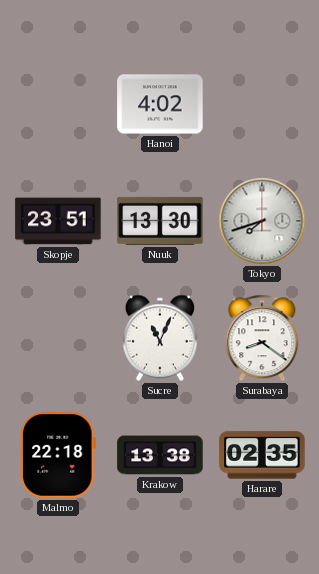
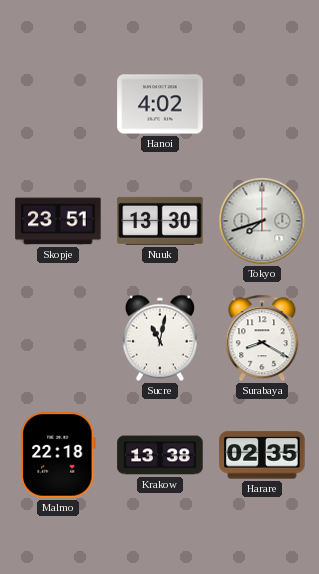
Sucre: 11:04 -> 11:02
Surabaya: 8:21 -> 8:20
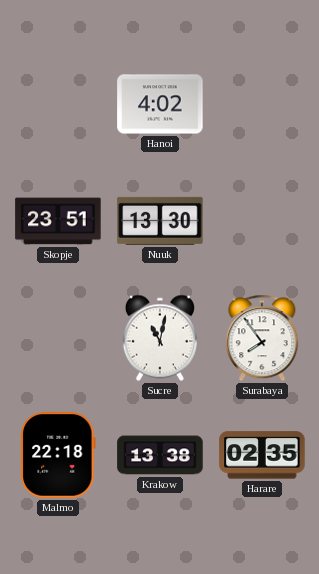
Tokyo: 7:42 -> none
Surabaya: 8:20 -> 7:54
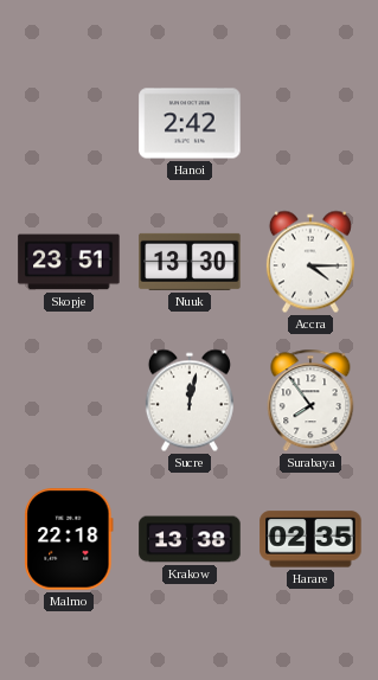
Hanoi: 4:02 -> 2:42
Accra: none -> 4:15
Sucre: 11:02 -> 12:02
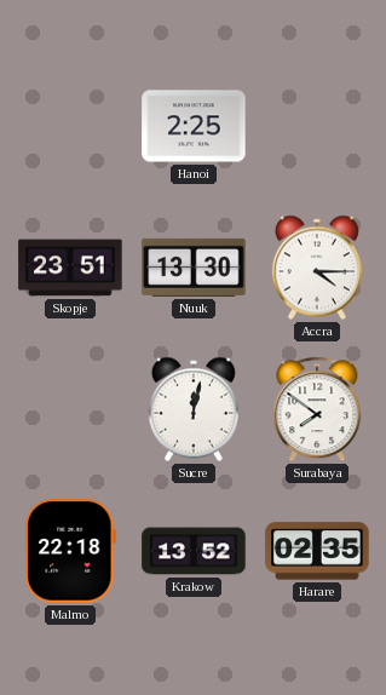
Hanoi: 2:42 -> 2:25
Surabaya: 7:54 -> 7:51
Krakow: 13:38 -> 13:52
